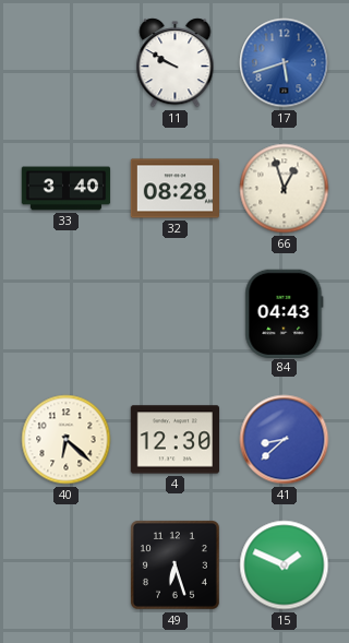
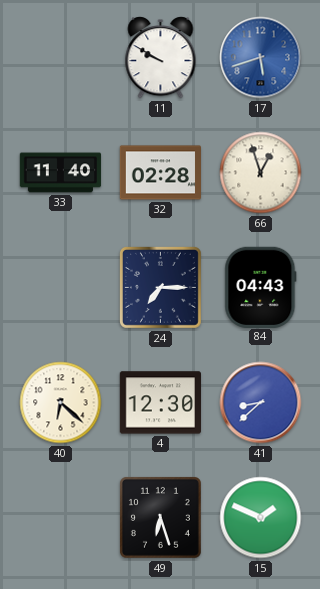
33: 3:40 -> 11:40
32: 08:28 -> 02:28
24: none -> 7:15
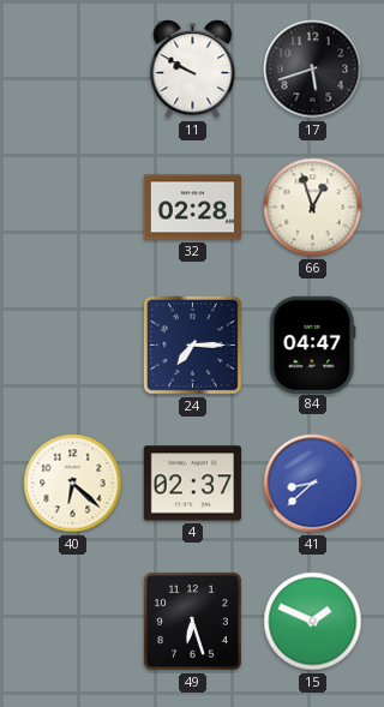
17 dial: blue -> black
33: 11:40 -> none
84: 04:43 -> 04:47
4: 12:30 -> 02:37
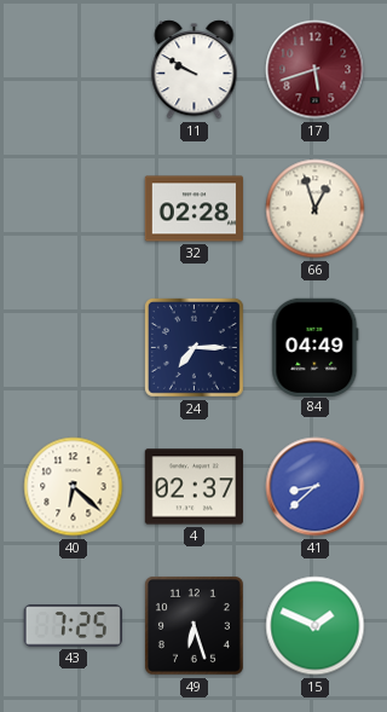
17 dial: black -> burgundy
84: 04:47 -> 04:49
43: none -> 7:25
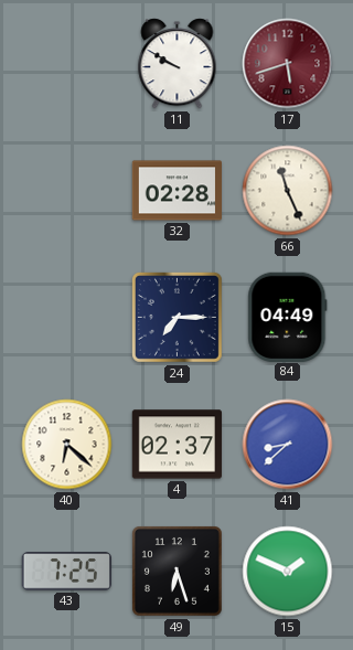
66: 12:57 -> 11:26
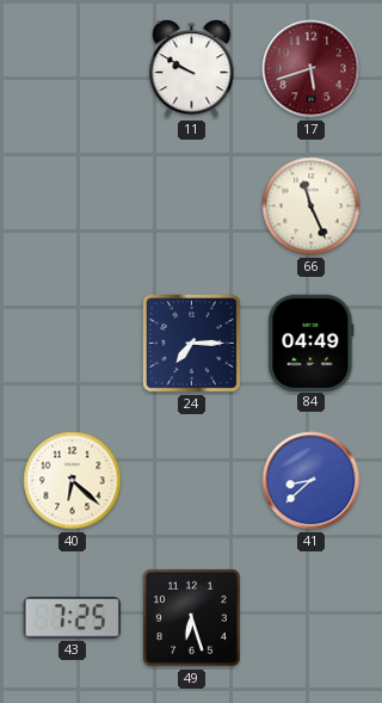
32: 02:28 -> none
4: 02:37 -> none
15: 1:49 -> none
